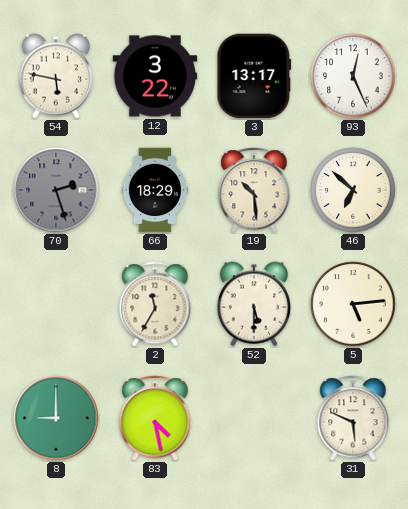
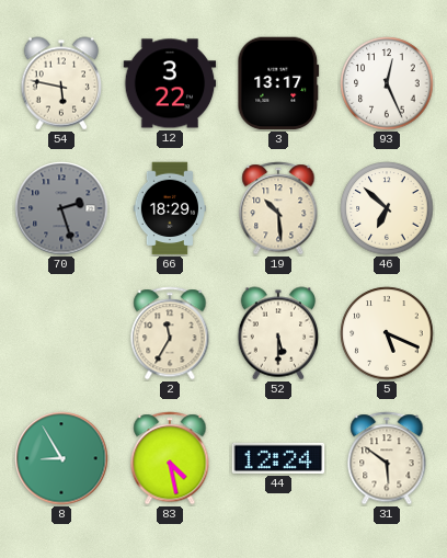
5: 5:14 -> 5:19
8: 9:00 -> 8:55
44: none -> 12:24
31: 5:49 -> 5:51
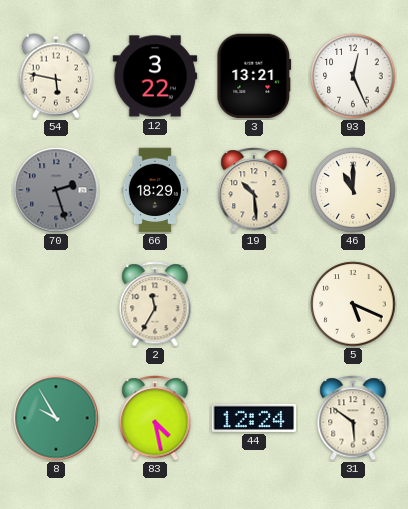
3: 13:17 -> 13:21
46: 6:52 -> 11:00
52: 5:30 -> none
8: 8:55 -> 9:55
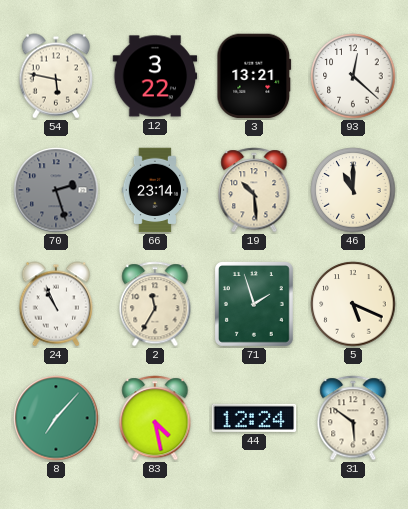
93: 12:26 -> 12:22
66: 18:29 -> 23:14
24: none -> 10:56
71: none -> 1:57
8: 9:55 -> 7:07
